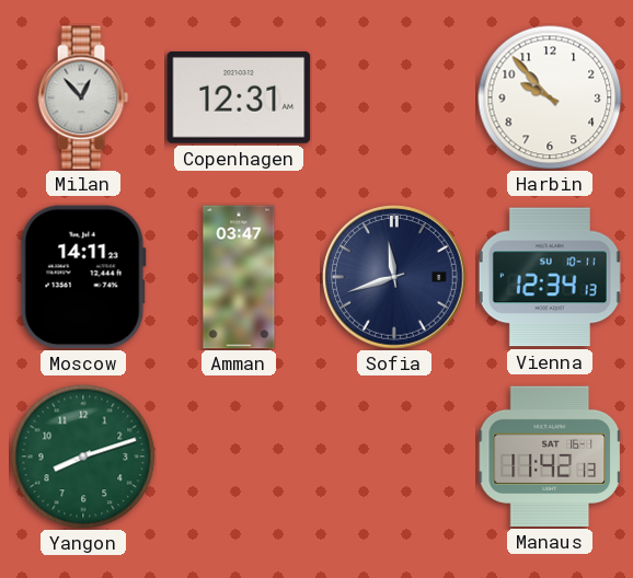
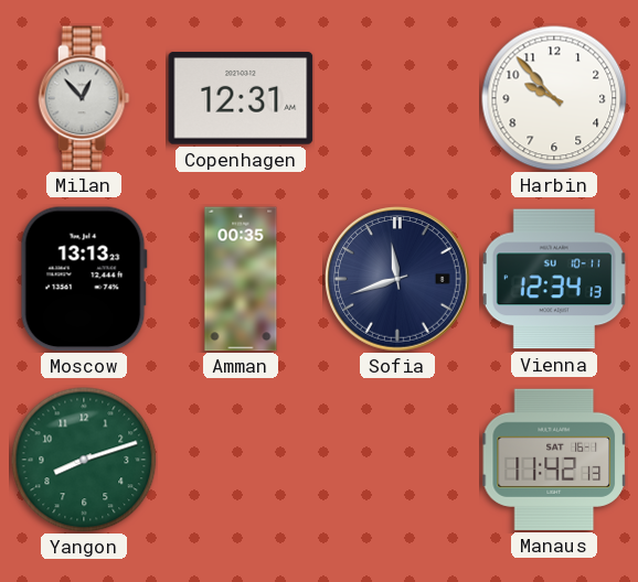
Moscow: 14:11 -> 13:13
Amman: 03:47 -> 00:35
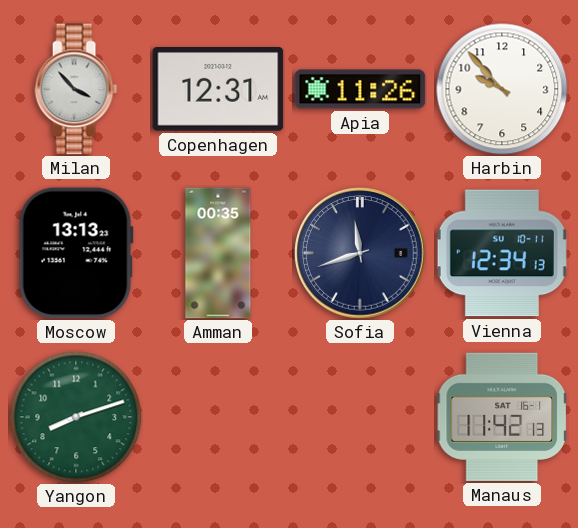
Milan: 12:53 -> 3:53
Apia: none -> 11:26
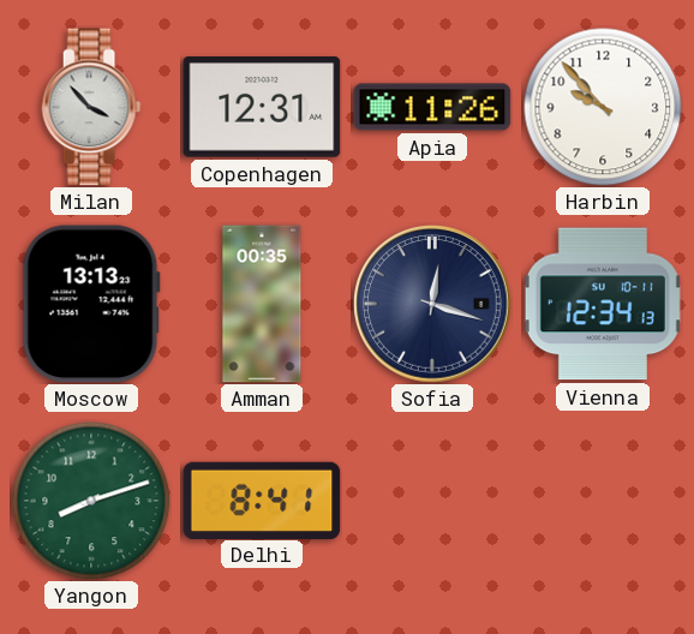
Sofia: 11:42 -> 12:18
Delhi: none -> 8:41
Manaus: 11:42 -> none
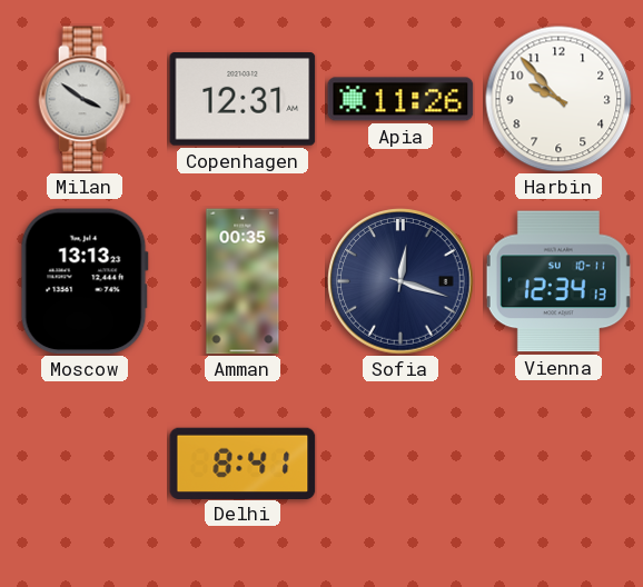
Milan: 3:53 -> 3:51
Yangon: 8:12 -> none
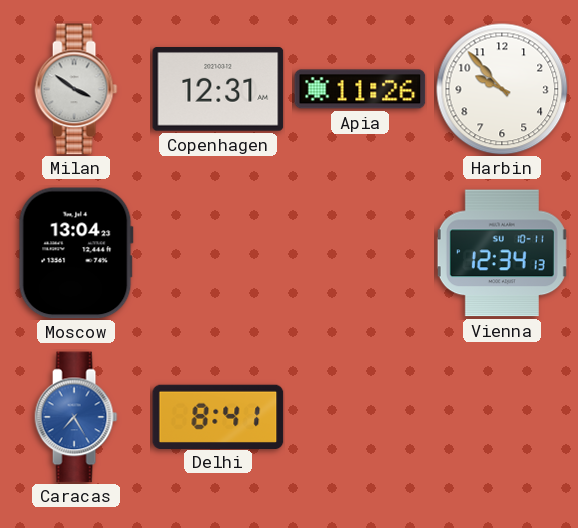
Moscow: 13:13 -> 13:04
Amman: 00:35 -> none
Sofia: 12:18 -> none
Caracas: none -> 7:25
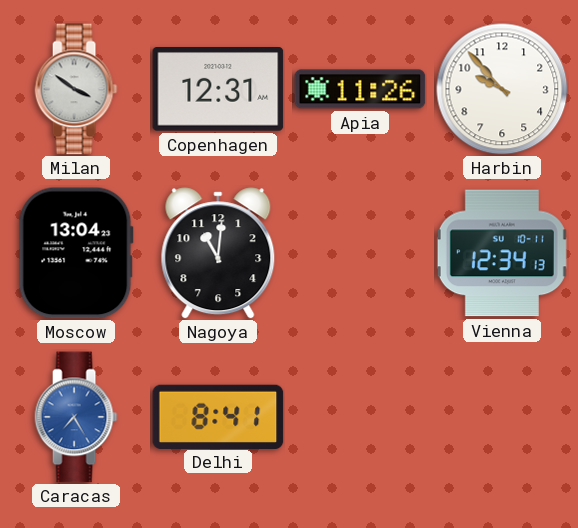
Nagoya: none -> 11:01
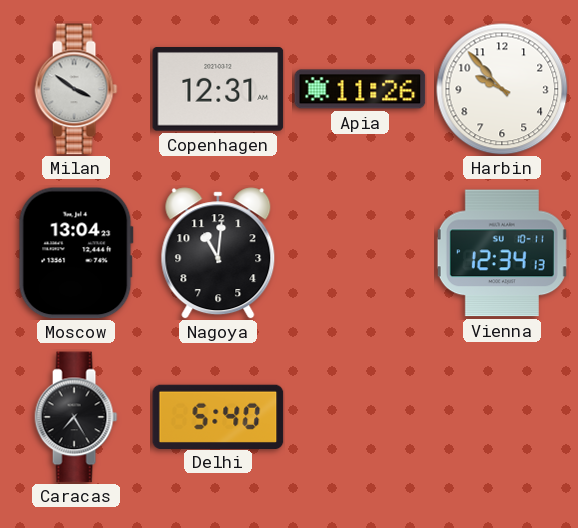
Caracas dial: blue -> black
Delhi: 8:41 -> 5:40
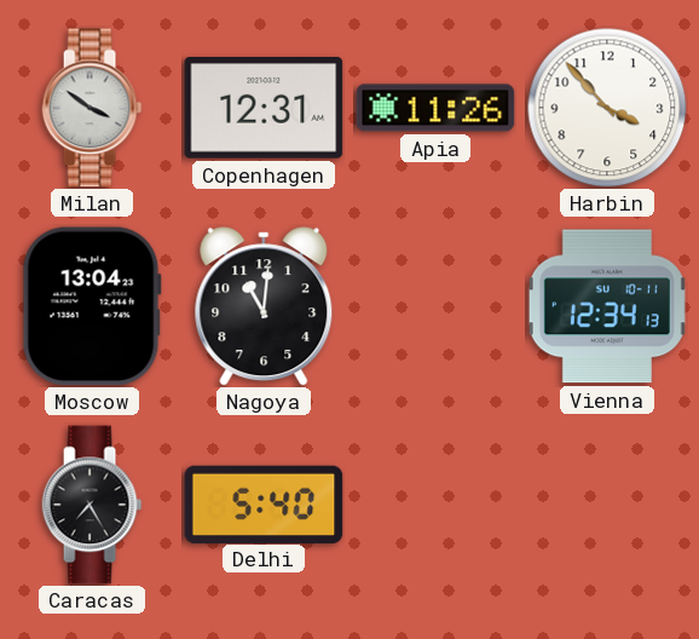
Harbin: 9:53 -> 3:53
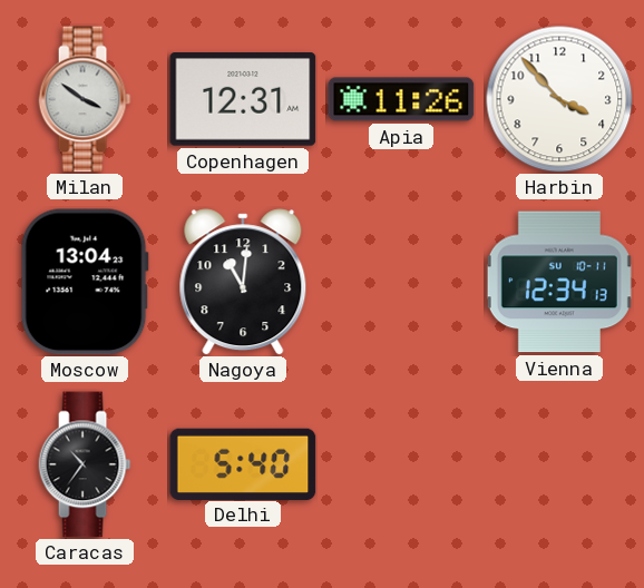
Caracas: 7:25 -> 10:36
